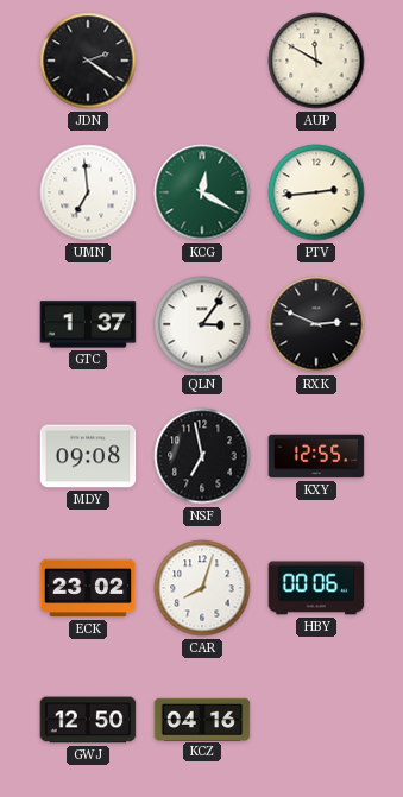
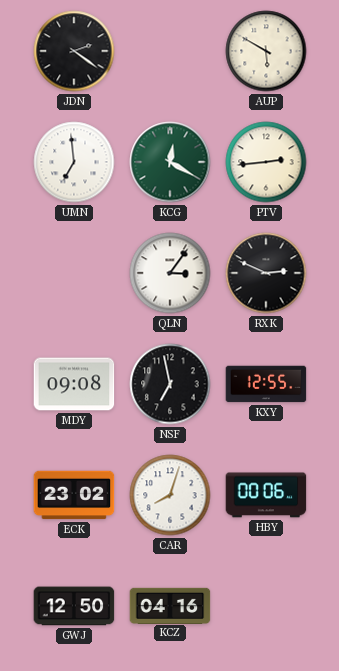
AUP: 11:50 -> 5:50
GTC: 1:37 -> none
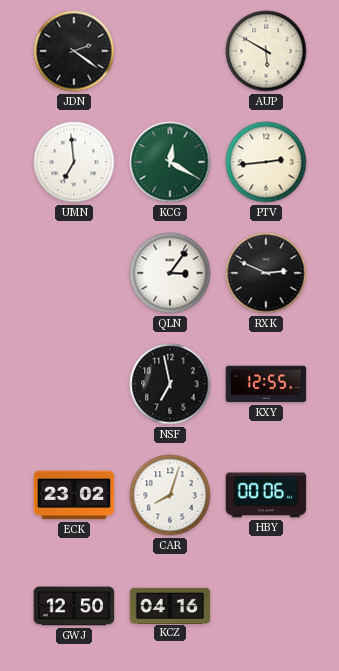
MDY: 09:08 -> none
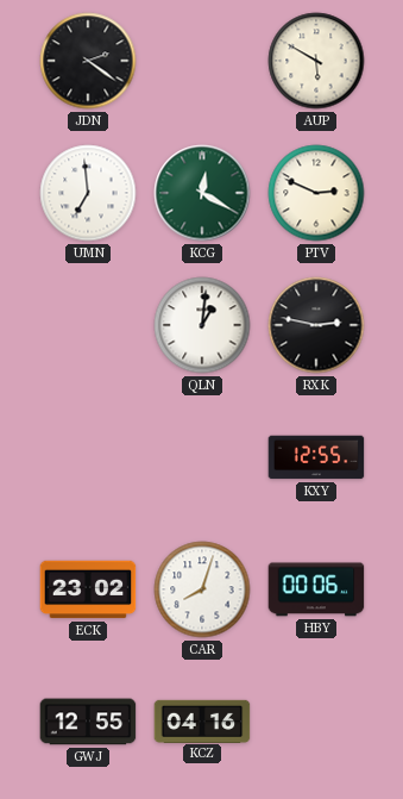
PTV: 2:44 -> 2:49
QLN: 3:06 -> 1:01
RXK: 2:49 -> 2:47
NSF: 6:58 -> none
GWJ: 12:50 -> 12:55
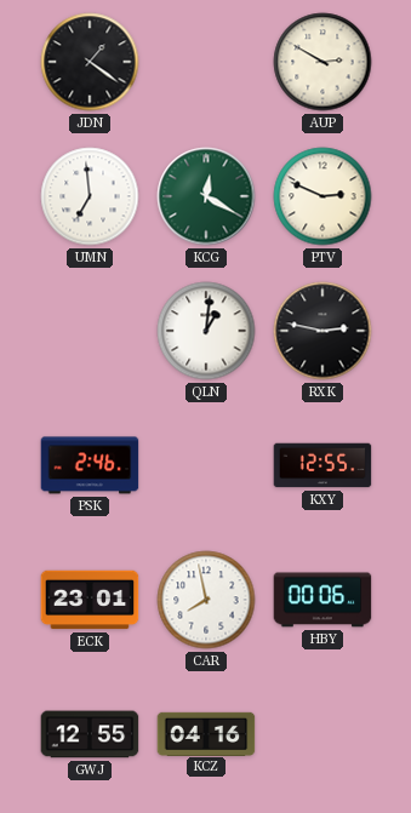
JDN: 2:21 -> 1:21
AUP: 5:50 -> 2:50
PSK: none -> 2:46
ECK: 23:02 -> 23:01
CAR: 8:03 -> 7:58
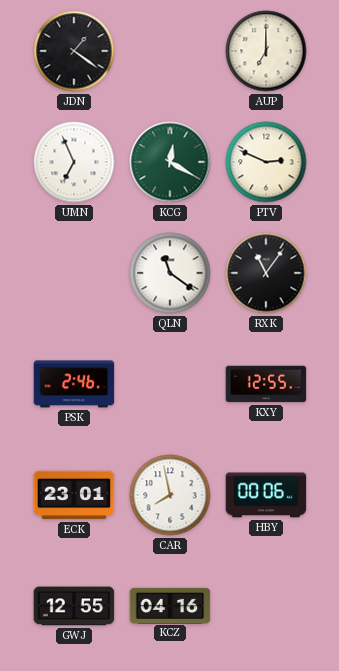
AUP: 2:50 -> 7:00
UMN: 6:59 -> 6:56
QLN: 1:01 -> 11:21
RXK: 2:47 -> 11:06
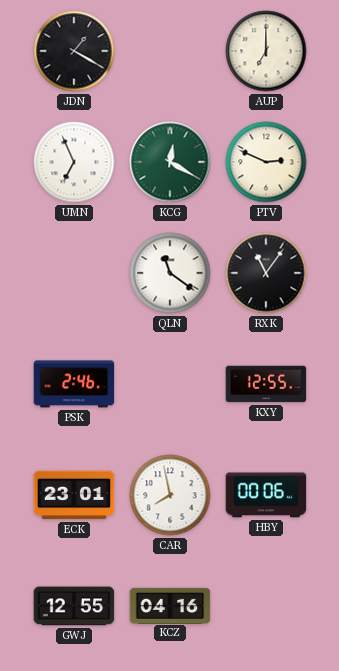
JDN: 1:21 -> 1:20
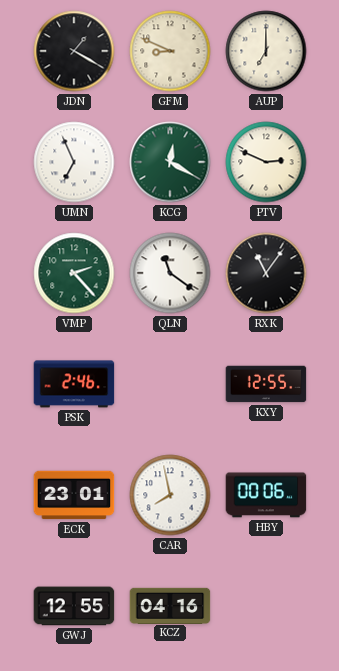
GFM: none -> 8:49
VMP: none -> 2:23
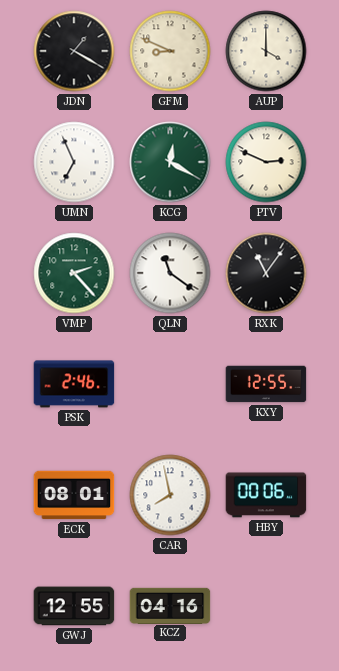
AUP: 7:00 -> 4:00
ECK: 23:01 -> 08:01
